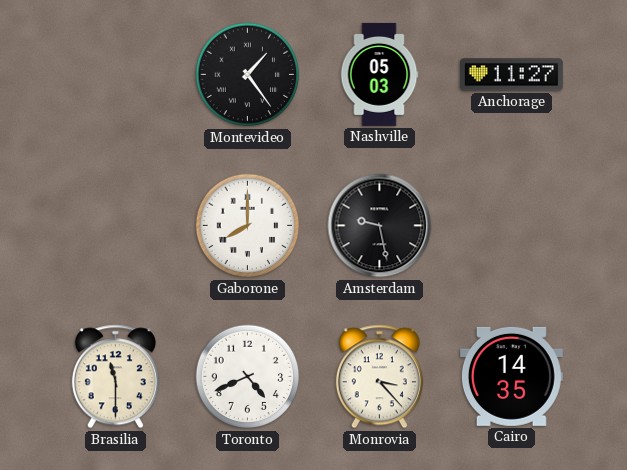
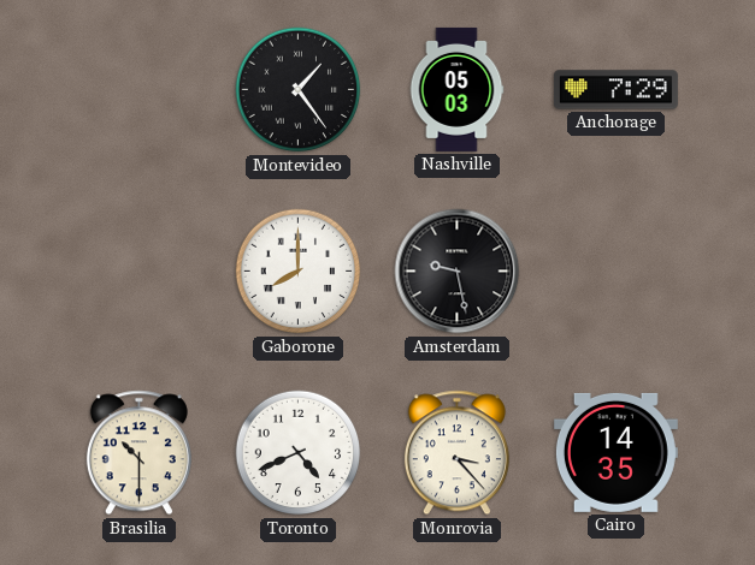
Anchorage: 11:27 -> 7:29
Brasilia: 11:30 -> 10:30
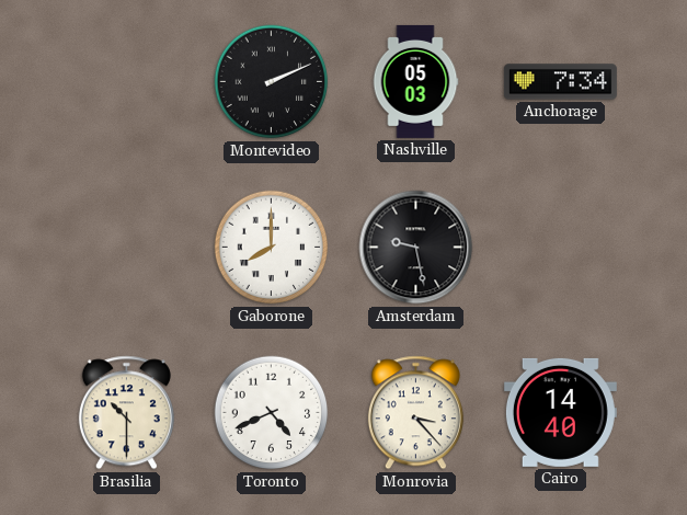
Montevideo: 1:24 -> 2:11
Anchorage: 7:29 -> 7:34
Cairo: 14:35 -> 14:40
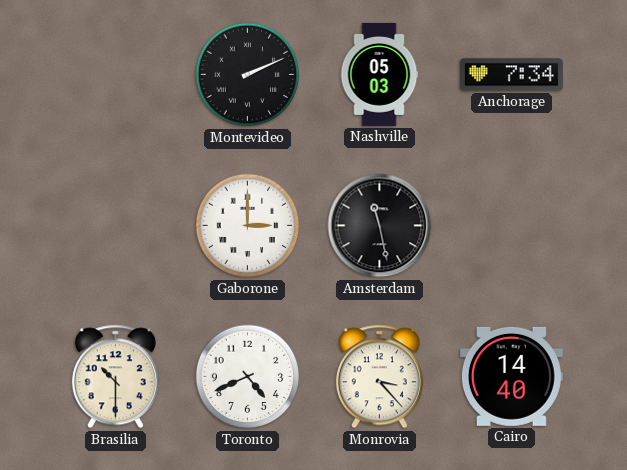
Gaborone: 8:00 -> 3:00
Amsterdam: 9:28 -> 11:28
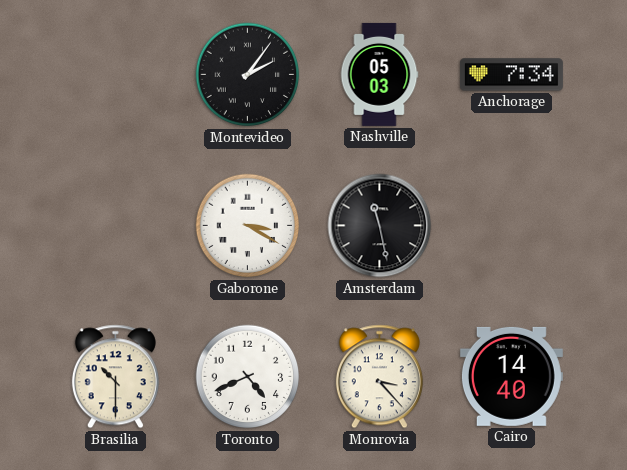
Montevideo: 2:11 -> 2:06
Gaborone: 3:00 -> 3:20
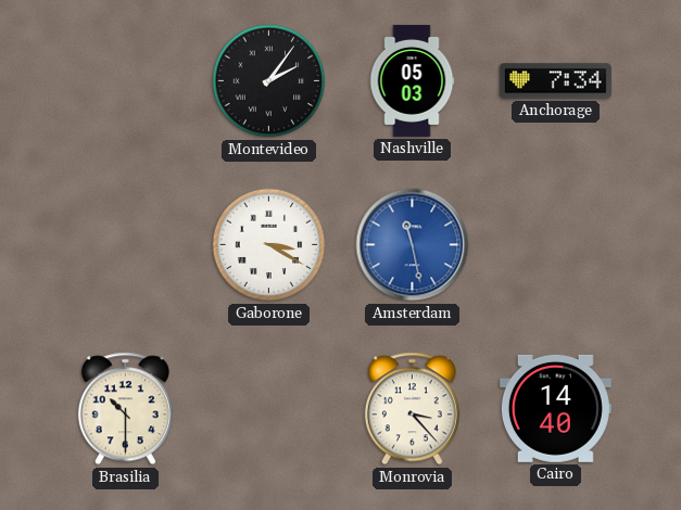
Amsterdam dial: black -> blue
Toronto: 4:41 -> none
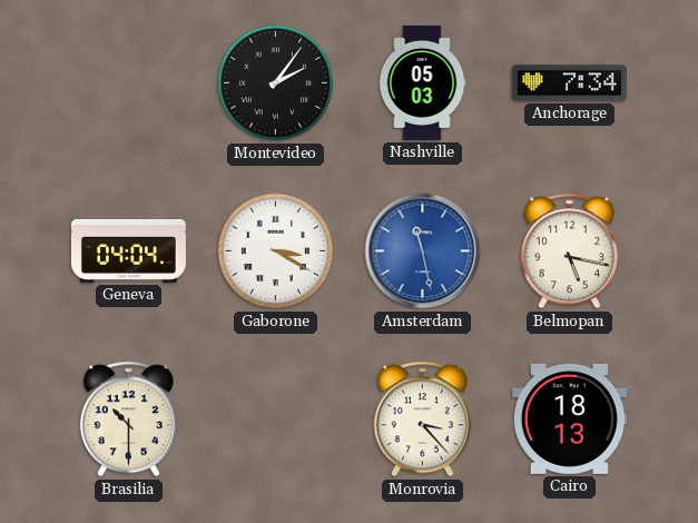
Geneva: none -> 04:04
Belmopan: none -> 5:17
Cairo: 14:40 -> 18:13
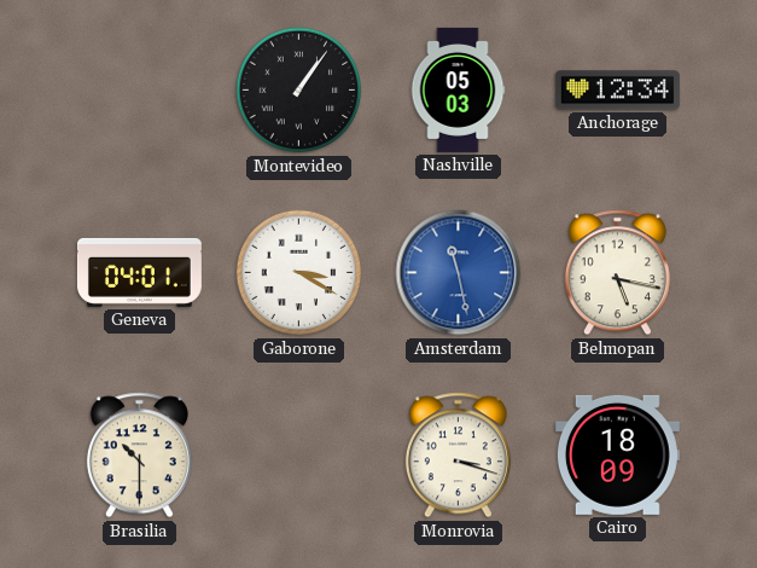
Montevideo: 2:06 -> 1:06
Anchorage: 7:34 -> 12:34
Geneva: 04:04 -> 04:01
Monrovia: 3:23 -> 3:18
Cairo: 18:13 -> 18:09
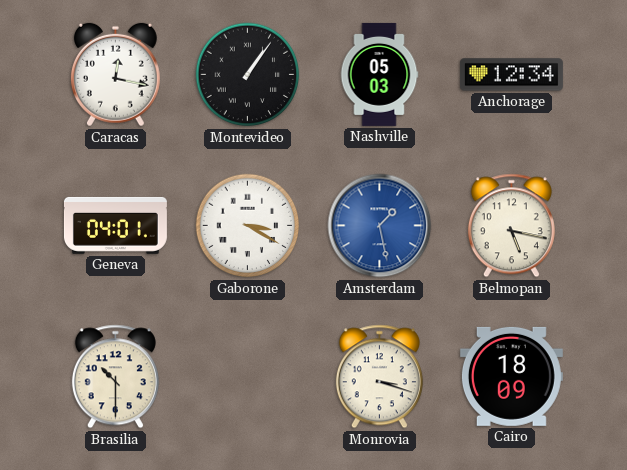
Caracas: none -> 12:17
Amsterdam: 11:28 -> 1:28
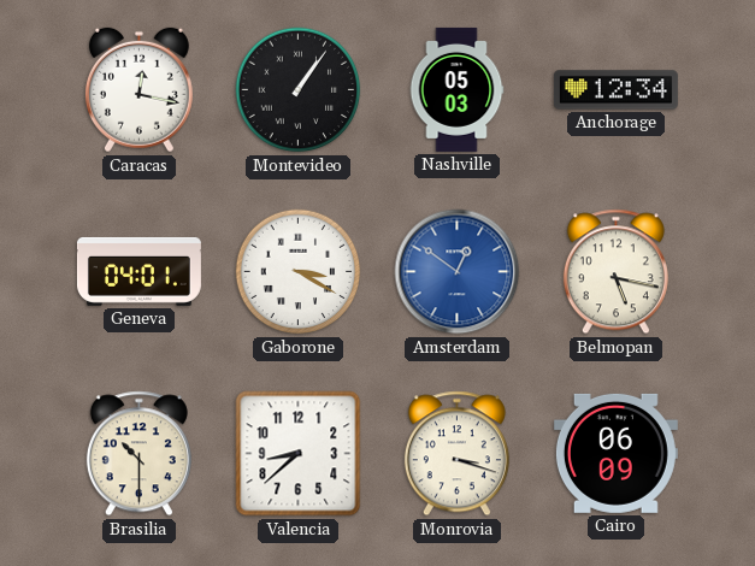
Amsterdam: 1:28 -> 12:51
Valencia: none -> 8:38
Cairo: 18:09 -> 06:09
